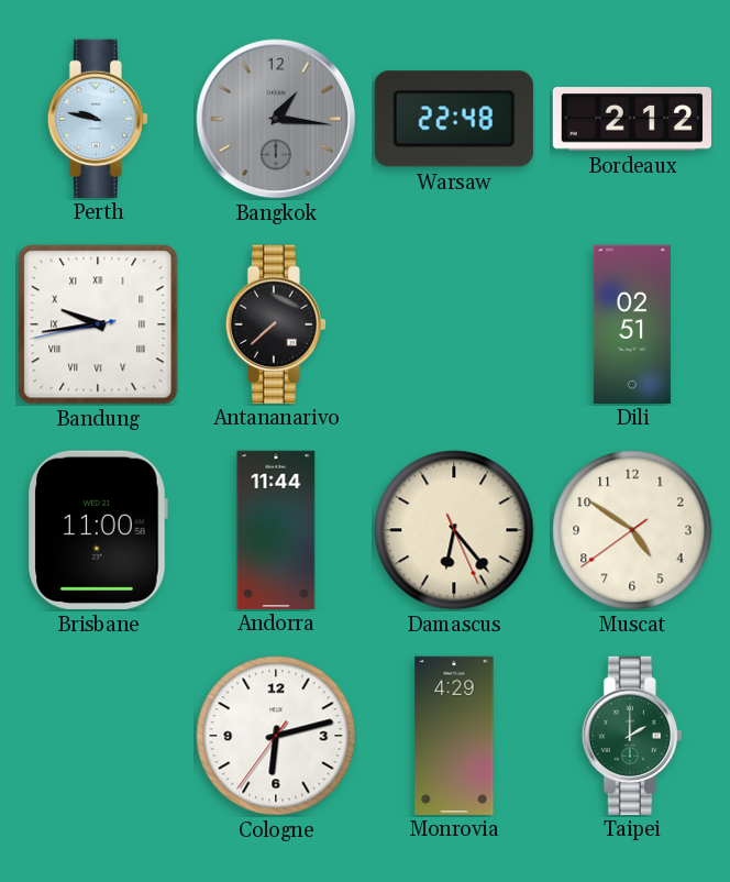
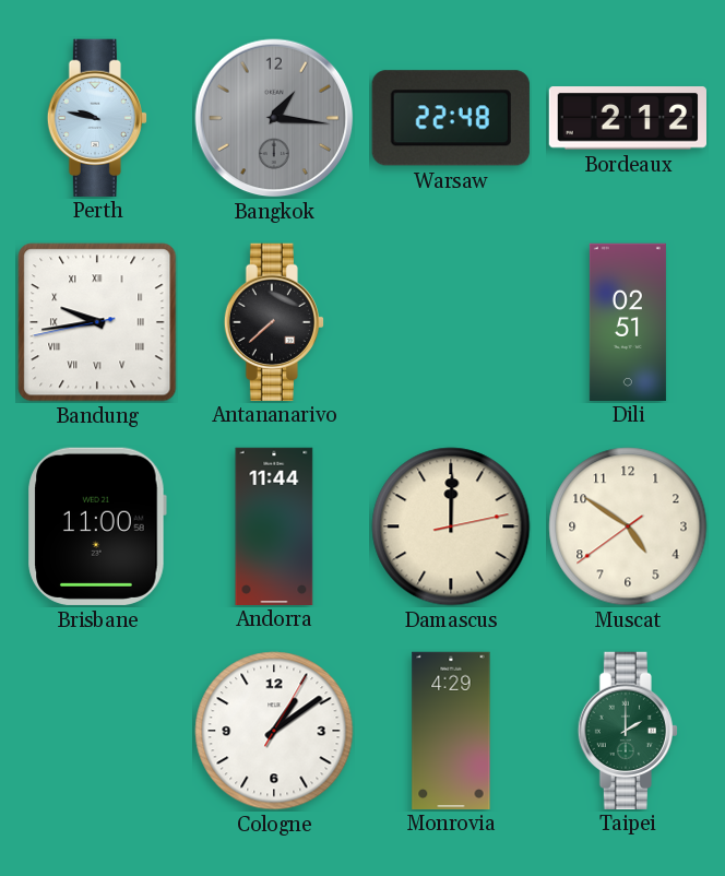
Damascus: 6:23 -> 12:00
Cologne: 6:12 -> 1:09
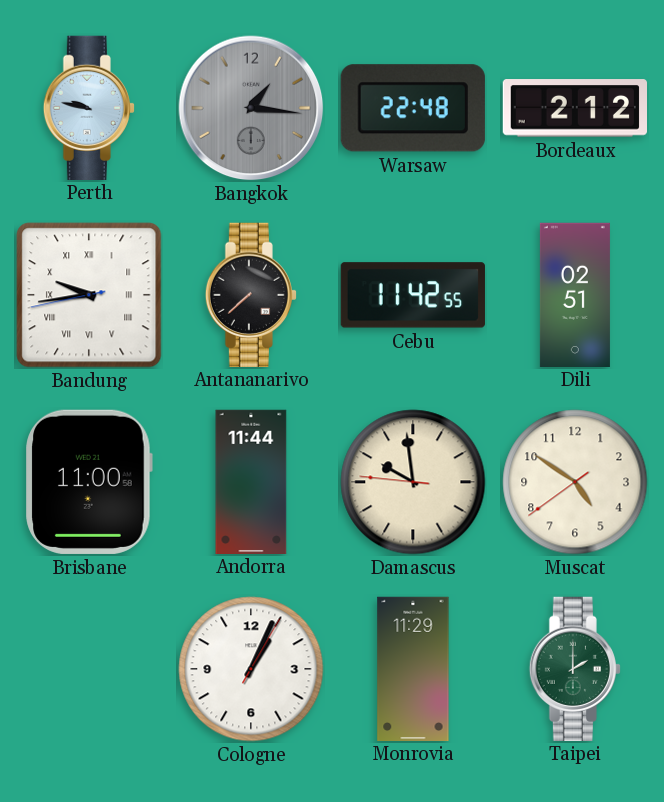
Cebu: none -> 11:42
Damascus: 12:00 -> 9:58
Cologne: 1:09 -> 1:04
Monrovia: 4:29 -> 11:29
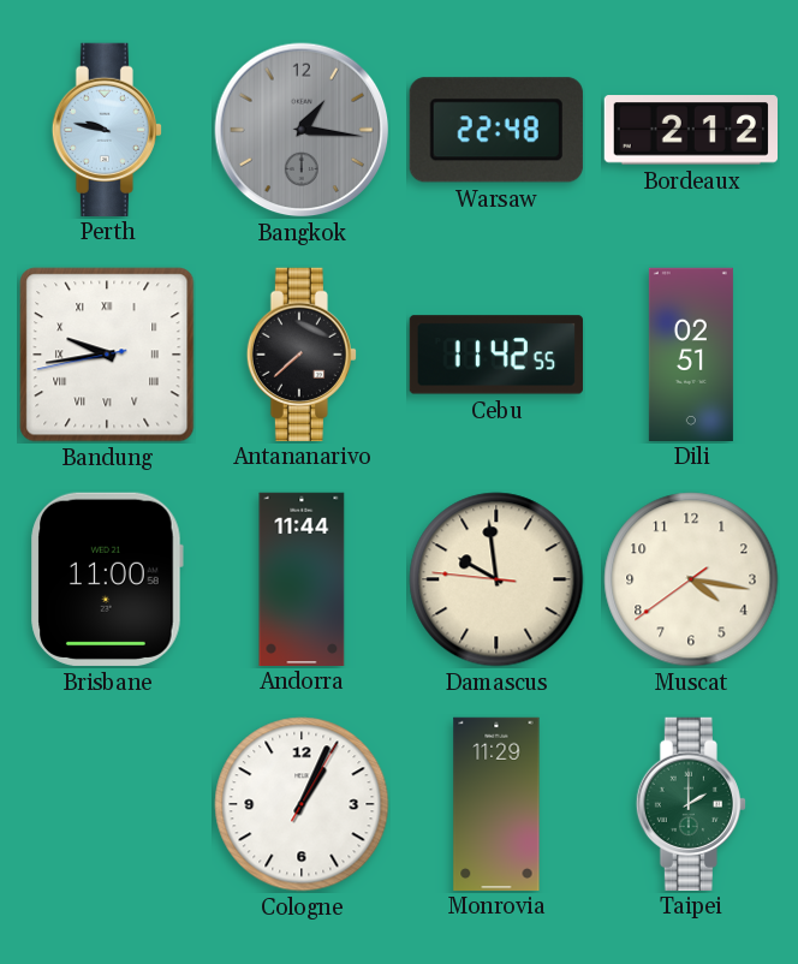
Muscat: 4:50 -> 4:16
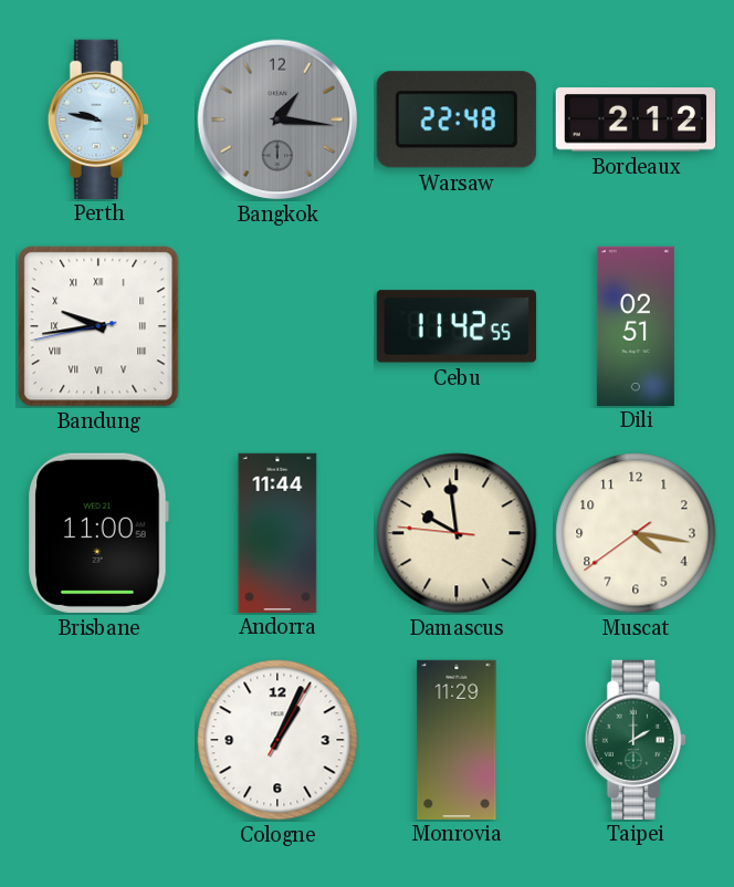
Antananarivo: 7:38 -> none
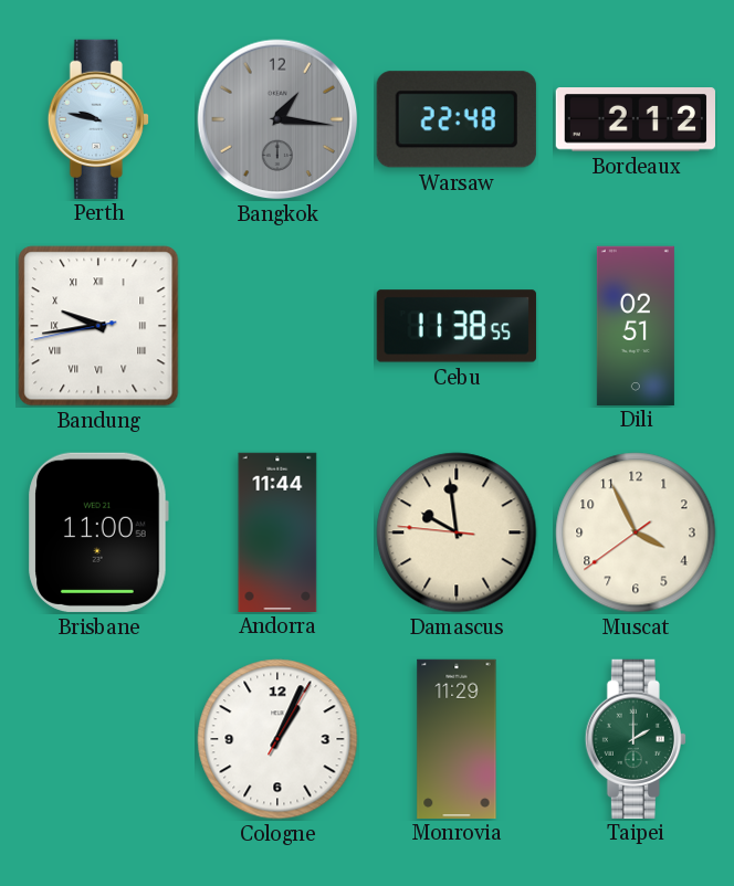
Cebu: 11:42 -> 11:38
Muscat: 4:16 -> 3:55
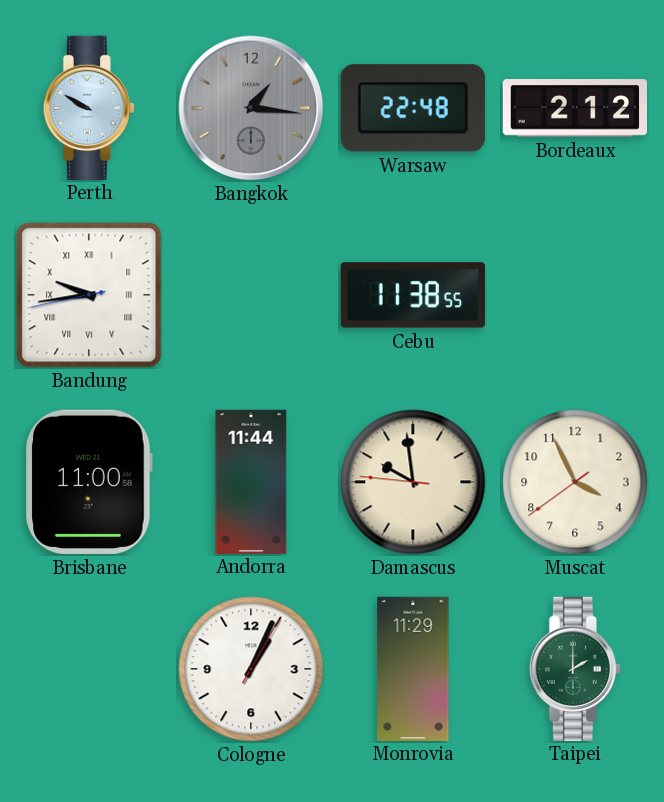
Perth: 9:47 -> 9:50
Dili: 02:51 -> none
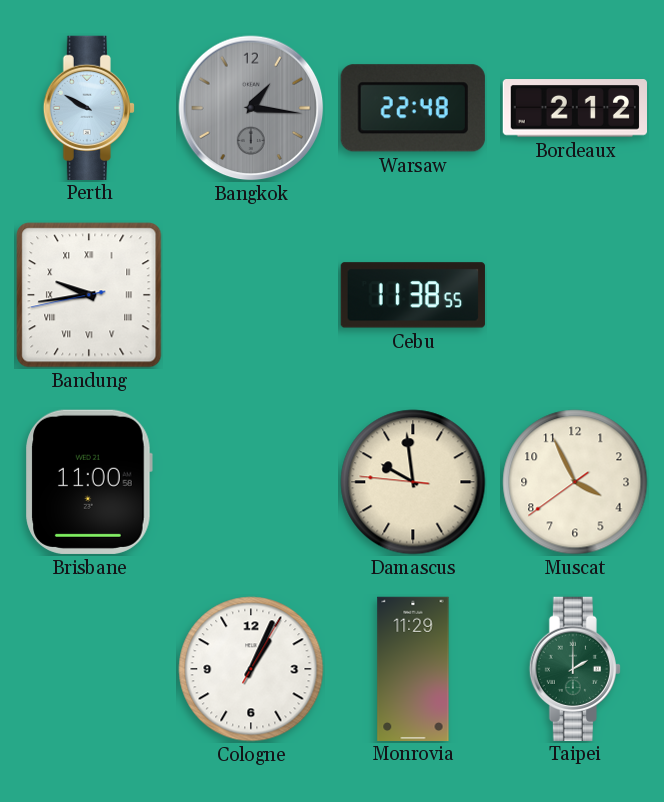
Andorra: 11:44 -> none
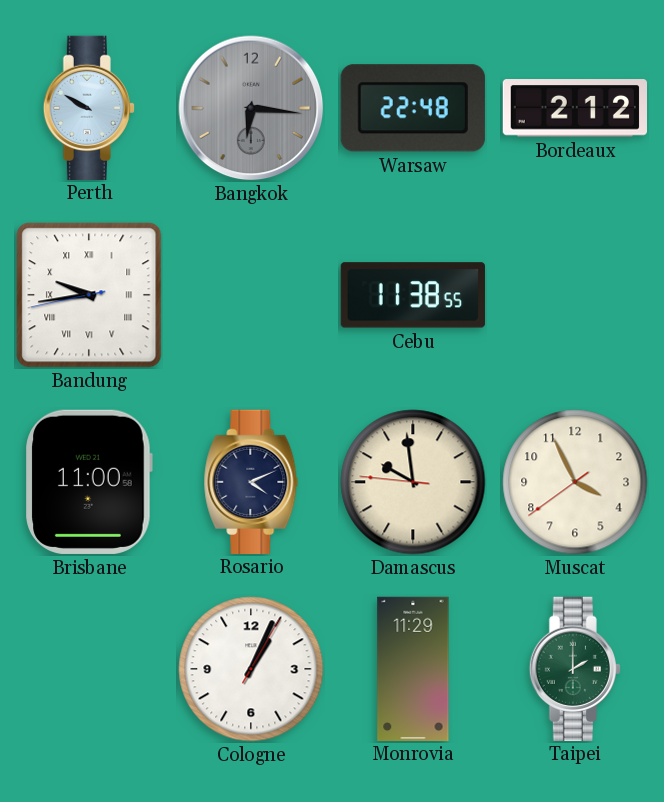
Bangkok: 1:16 -> 6:16
Rosario: none -> 4:11
